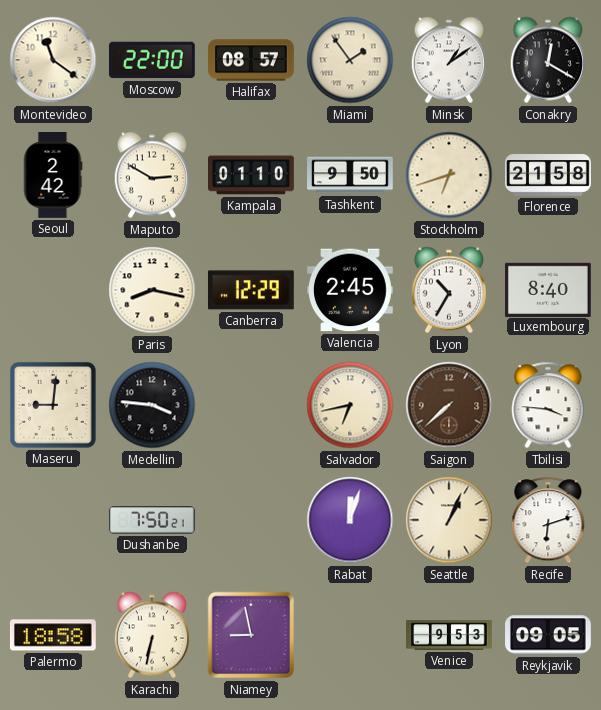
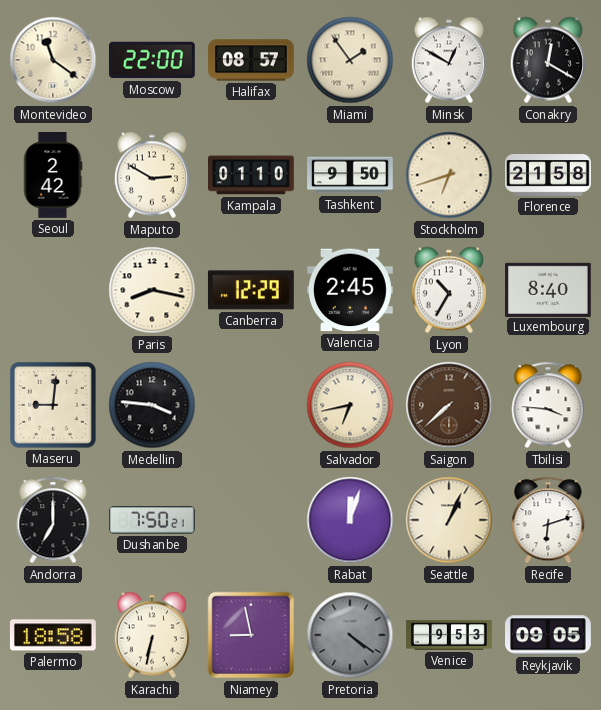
Minsk: 1:09 -> 12:50
Andorra: none -> 7:00
Pretoria: none -> 4:21
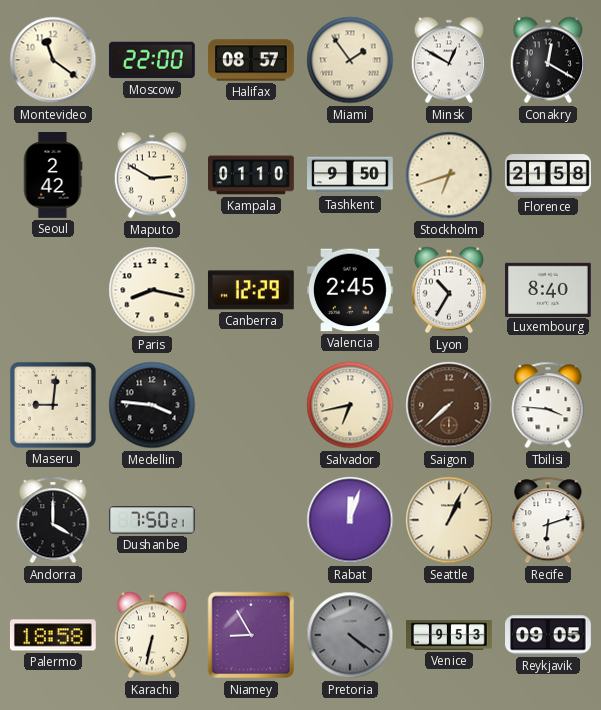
Andorra: 7:00 -> 4:00
Niamey: 8:58 -> 8:55
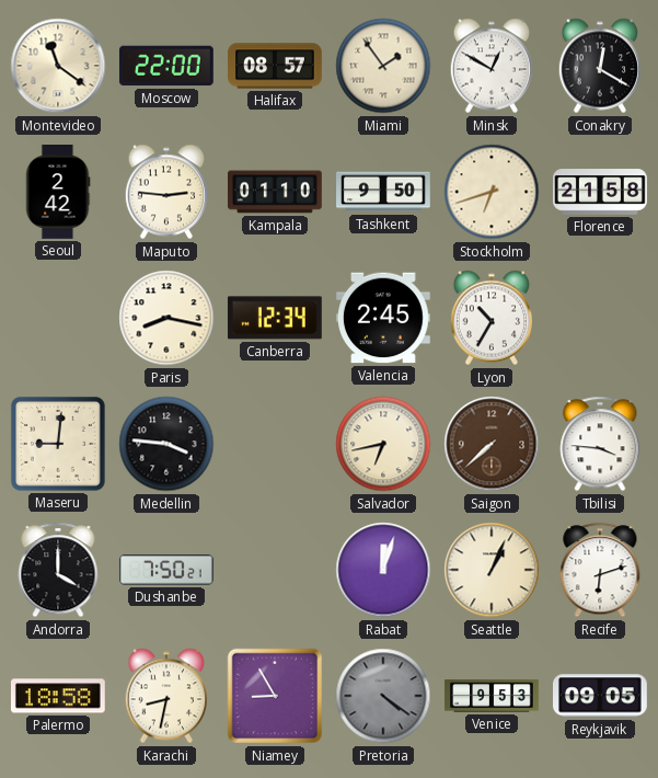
Maputo: 2:50 -> 2:46
Canberra: 12:29 -> 12:34
Luxembourg: 8:40 -> none
Karachi: 6:32 -> 8:32
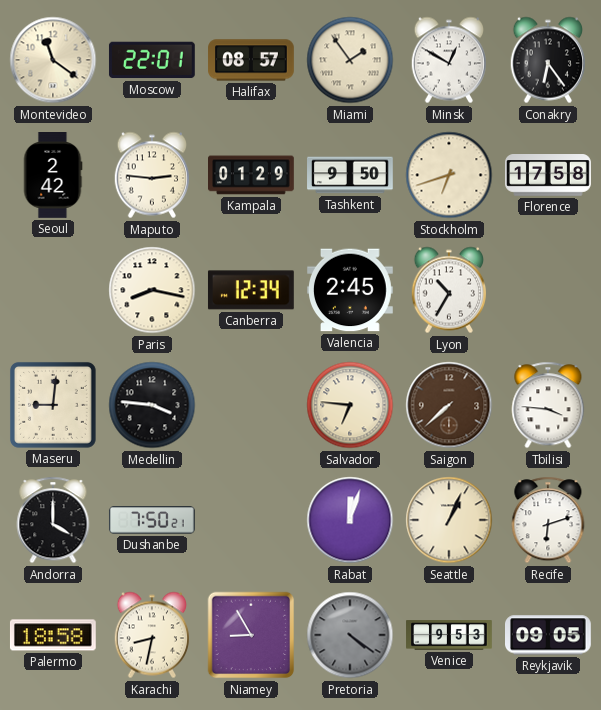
Moscow: 22:00 -> 22:01
Conakry: 12:20 -> 6:24
Kampala: 01:10 -> 01:29
Florence: 21:58 -> 17:58
Salvador: 6:43 -> 6:46
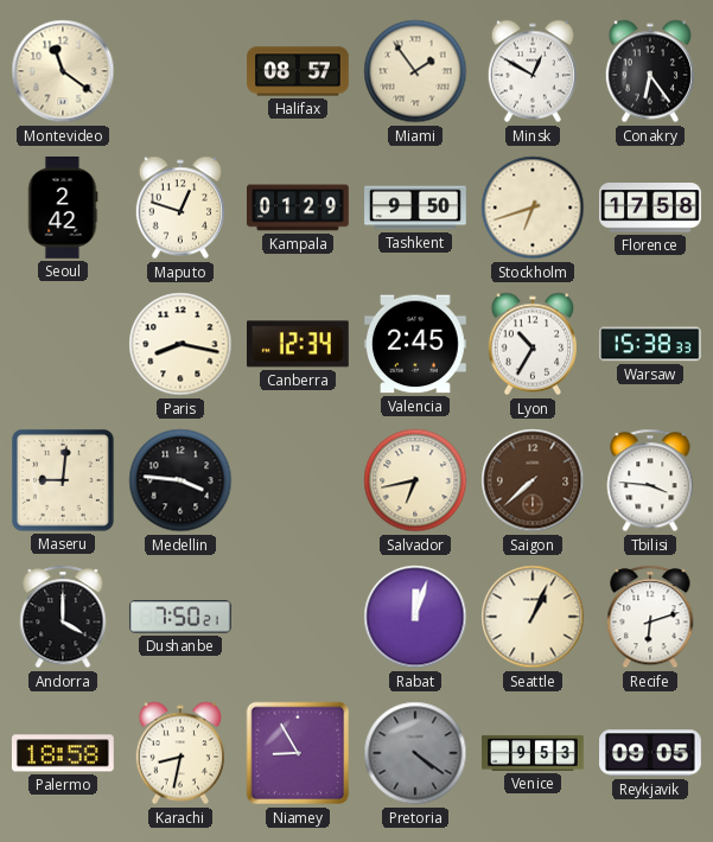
Moscow: 22:01 -> none
Maputo: 2:46 -> 12:48
Warsaw: none -> 15:38
Salvador: 6:46 -> 6:43
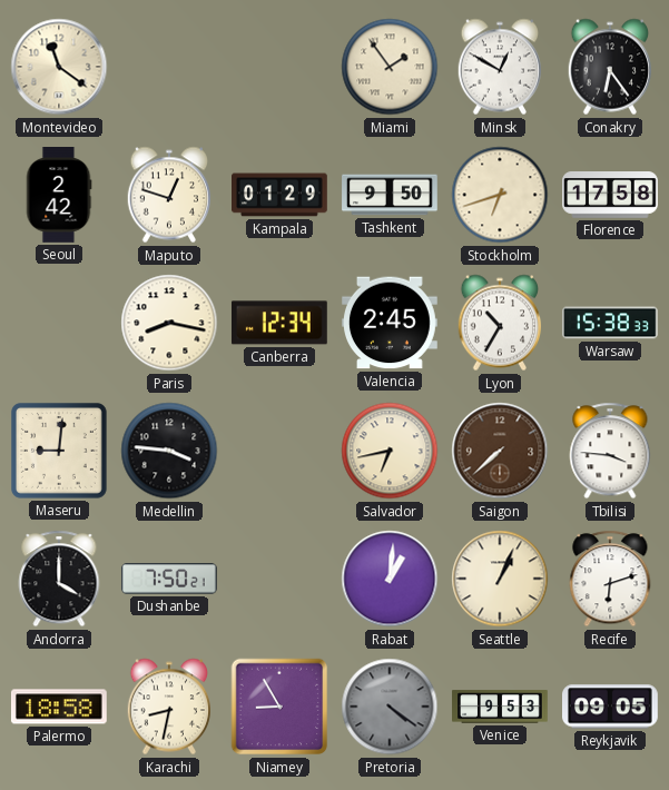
Halifax: 08:57 -> none
Rabat: 12:03 -> 1:01
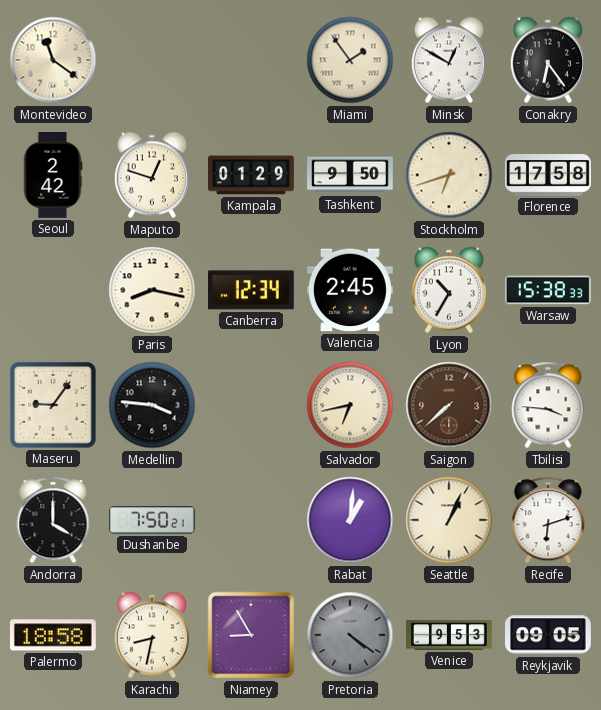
Maseru: 9:01 -> 9:06
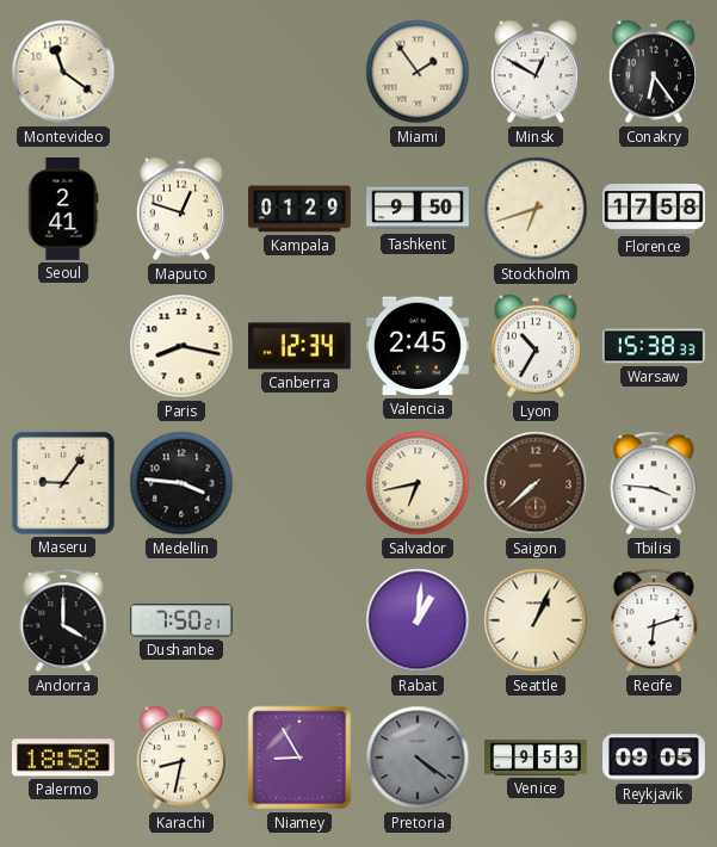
Seoul: 2:42 -> 2:41
